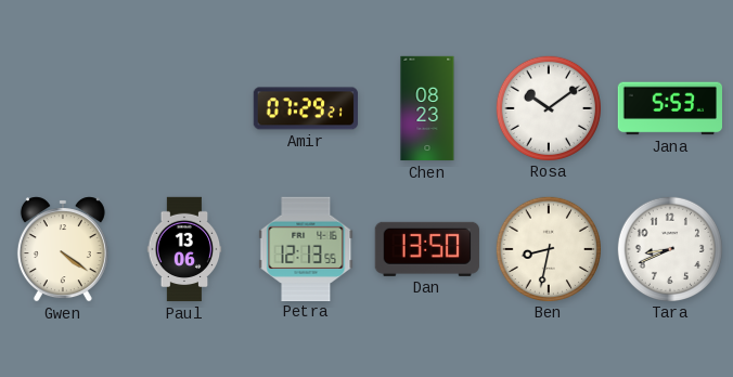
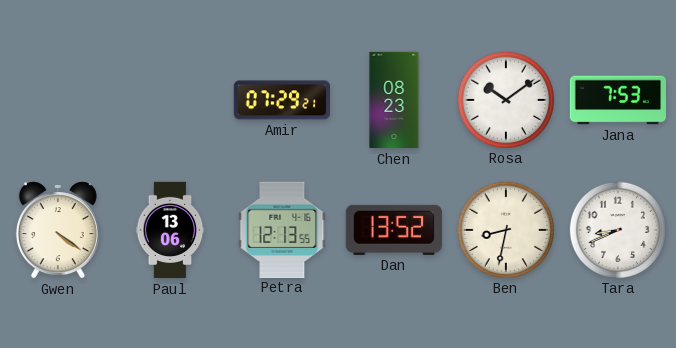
Jana: 5:53 -> 7:53
Dan: 13:50 -> 13:52
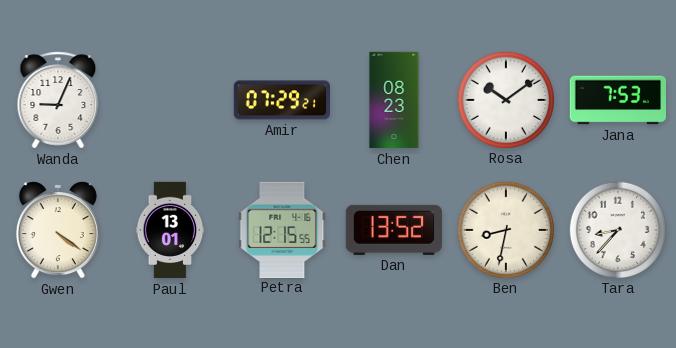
Wanda: none -> 9:04
Paul: 13:06 -> 13:01
Petra: 12:13 -> 12:15
Tara: 8:41 -> 8:37
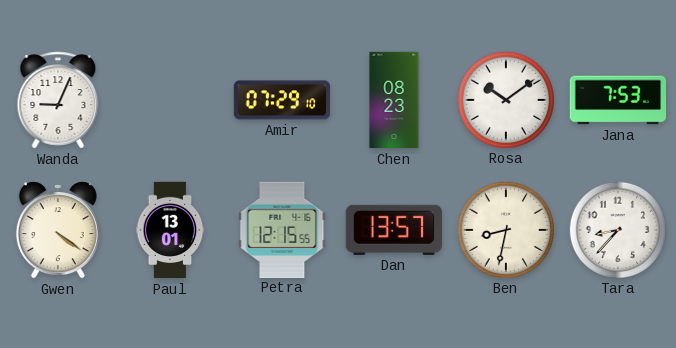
Amir: 07:29:21 -> 07:29:10
Dan: 13:52 -> 13:57
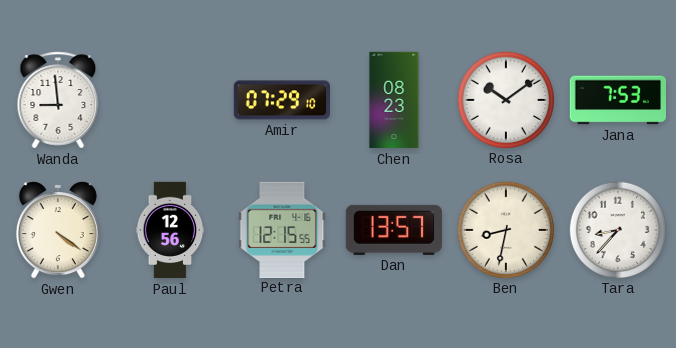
Wanda: 9:04 -> 8:59
Paul: 13:01 -> 12:56
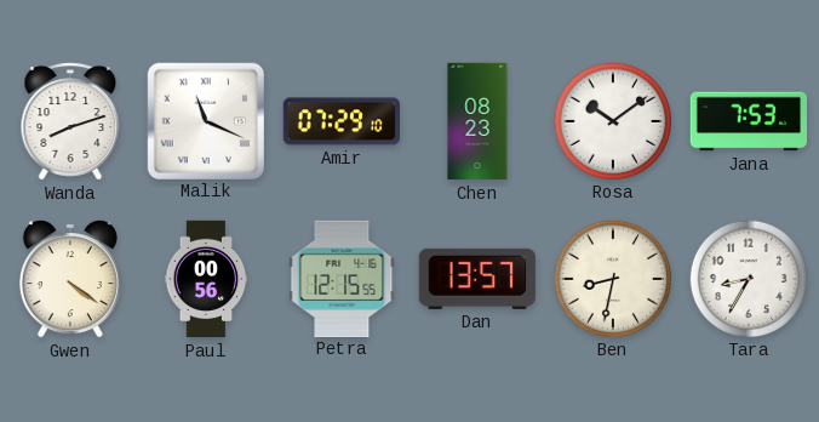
Wanda: 8:59 -> 8:12
Malik: none -> 11:19
Paul: 12:56 -> 00:56
Tara: 8:37 -> 8:35
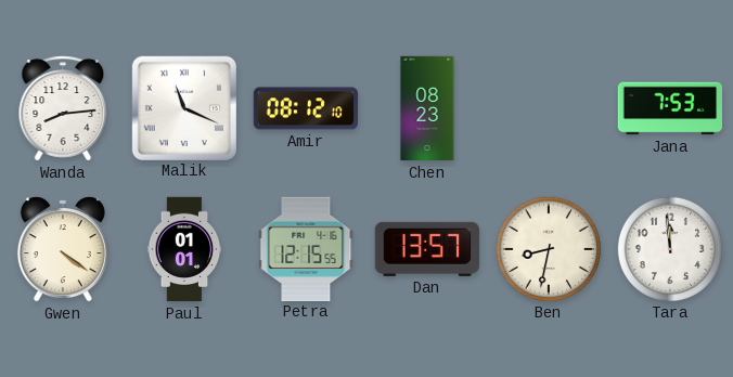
Wanda: 8:12 -> 8:14
Amir: 07:29 -> 08:12
Rosa: 10:09 -> none
Paul: 00:56 -> 01:01
Tara: 8:35 -> 11:59
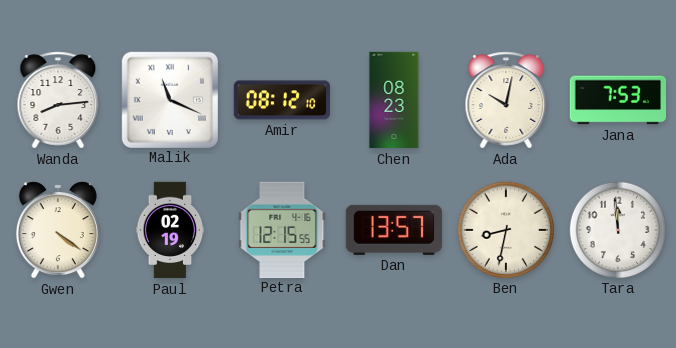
Ada: none -> 10:02
Paul: 01:01 -> 02:19
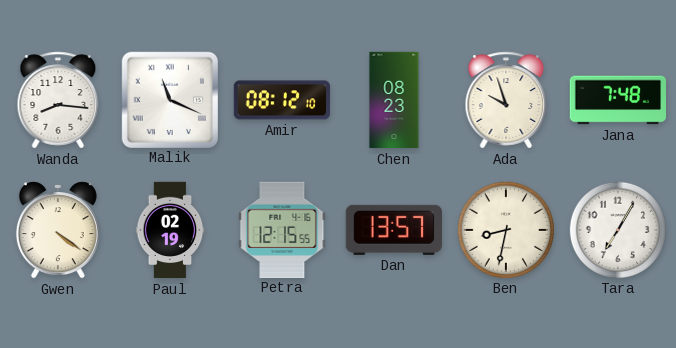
Wanda: 8:14 -> 8:16
Ada: 10:02 -> 9:57
Jana: 7:53 -> 7:48
Tara: 11:59 -> 7:05
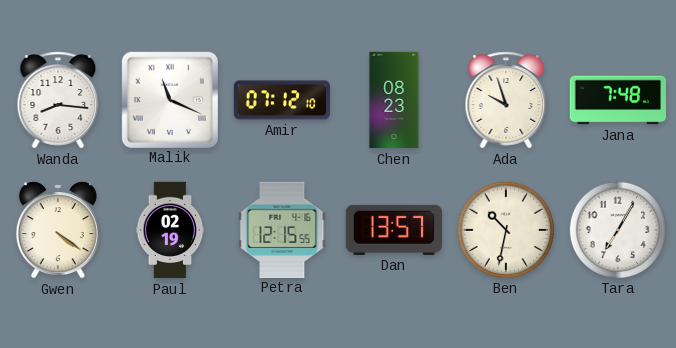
Amir: 08:12 -> 07:12
Ben: 8:32 -> 10:32
